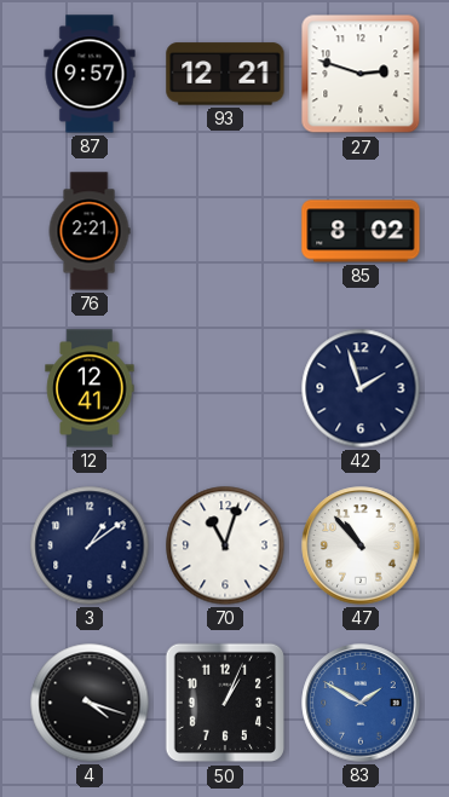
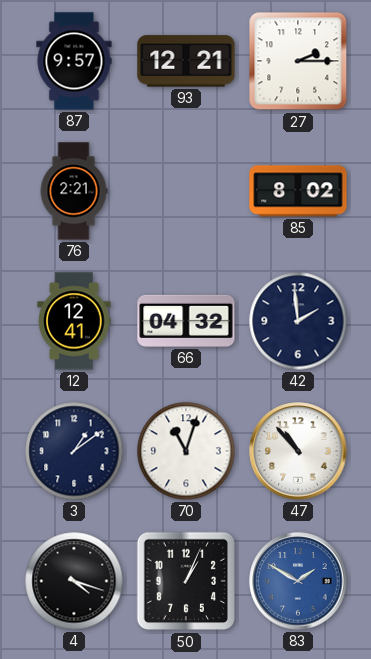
27: 2:48 -> 2:15
66: none -> 04:32
42: 1:57 -> 1:59
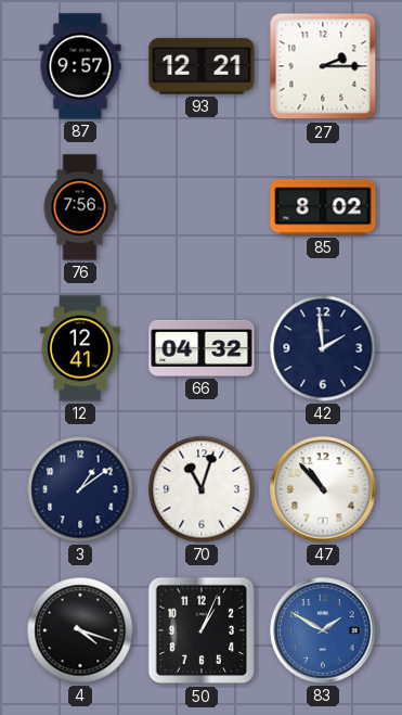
76: 2:21 -> 7:56
